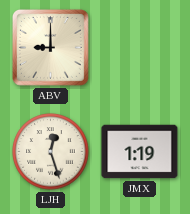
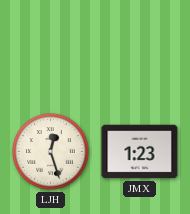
ABV: 9:00 -> none
JMX: 1:19 -> 1:23
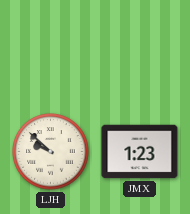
LJH: 12:27 -> 9:52
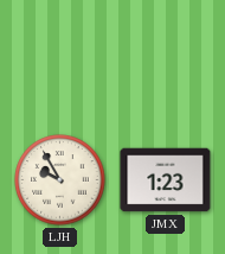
LJH: 9:52 -> 9:55
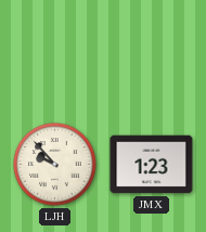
LJH: 9:55 -> 9:53
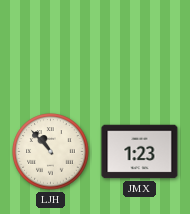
LJH: 9:53 -> 10:53
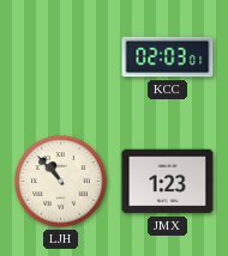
KCC: none -> 02:03
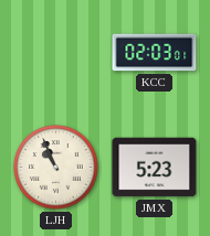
LJH: 10:53 -> 10:56
JMX: 1:23 -> 5:23
